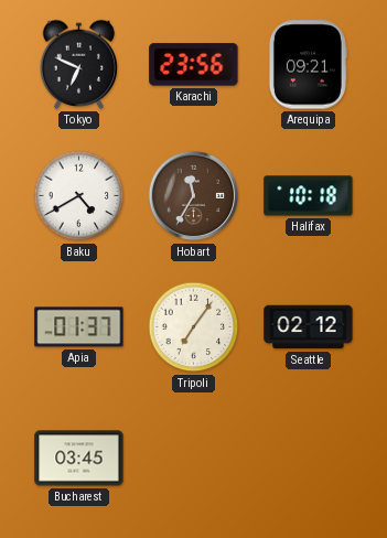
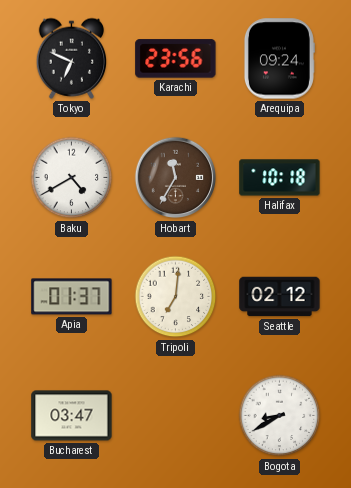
Arequipa: 09:21 -> 09:24
Tripoli: 7:06 -> 7:01
Bucharest: 03:45 -> 03:47
Bogota: none -> 8:40
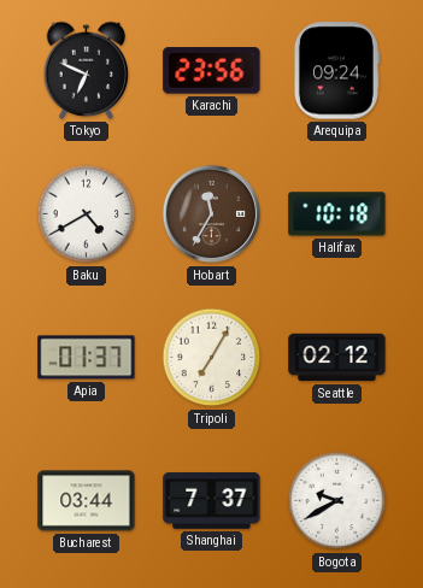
Tripoli: 7:01 -> 7:05
Bucharest: 03:47 -> 03:44
Shanghai: none -> 7:37
Bogota: 8:40 -> 9:40
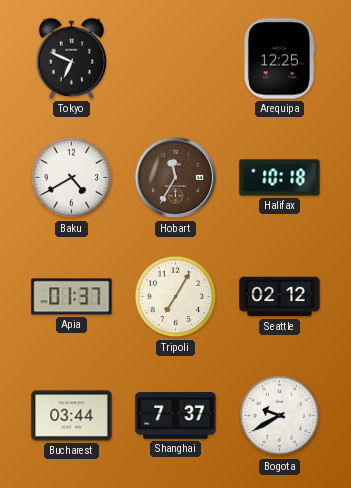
Karachi: 23:56 -> none
Arequipa: 09:24 -> 12:25
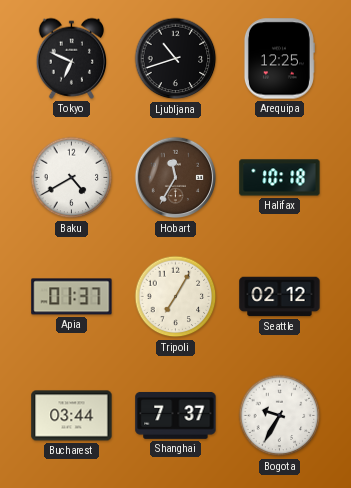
Ljubljana: none -> 10:42
Bogota: 9:40 -> 9:35
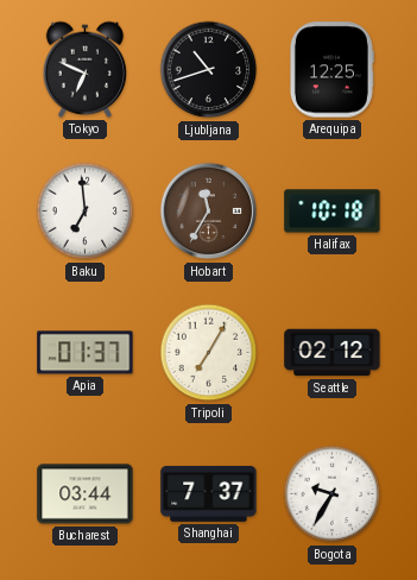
Baku: 4:40 -> 6:59
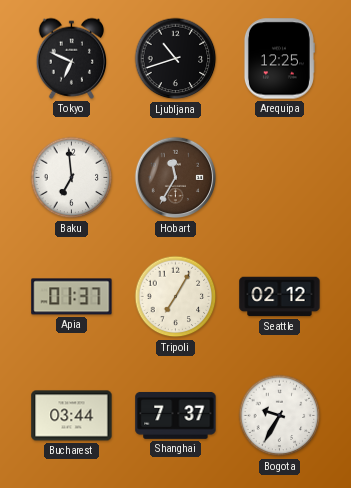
Halifax: 10:18 -> none
